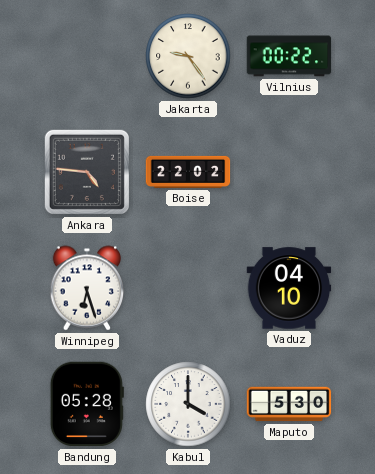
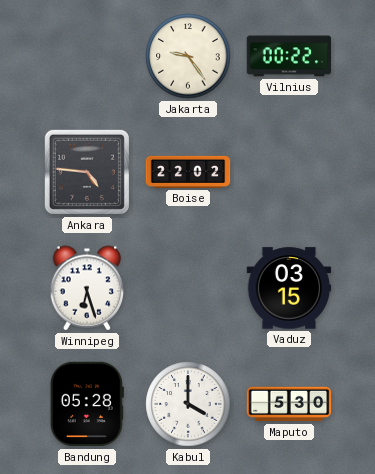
Vaduz: 04:10 -> 03:15
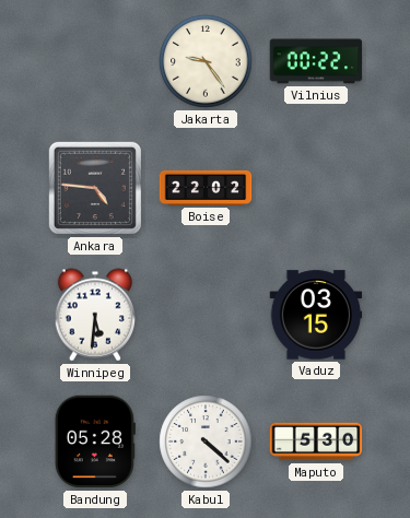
Winnipeg: 6:27 -> 5:31
Kabul: 4:00 -> 4:22
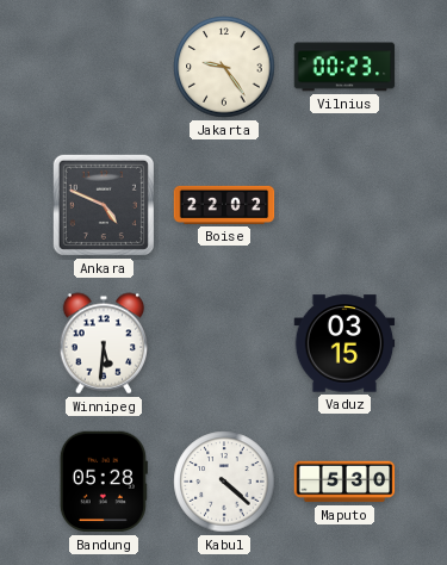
Vilnius: 00:22 -> 00:23
Ankara: 4:46 -> 4:49
